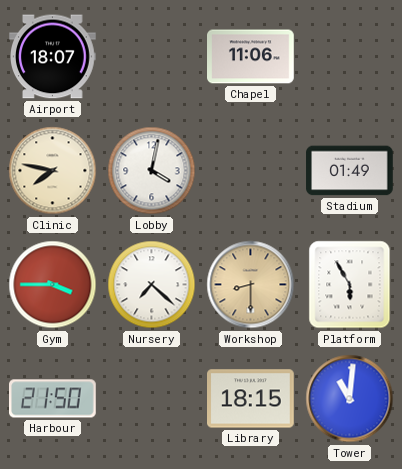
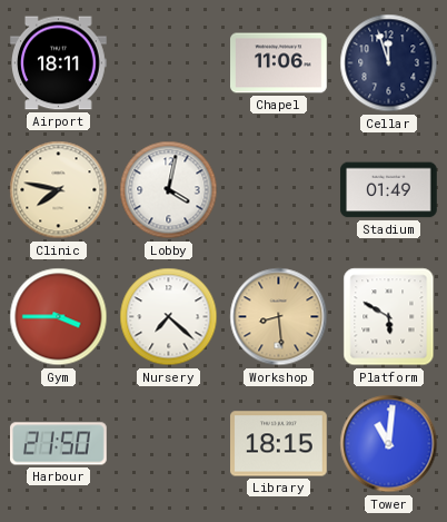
Airport: 18:07 -> 18:11
Cellar: none -> 11:57
Workshop: 8:30 -> 8:29
Platform: 5:55 -> 5:50
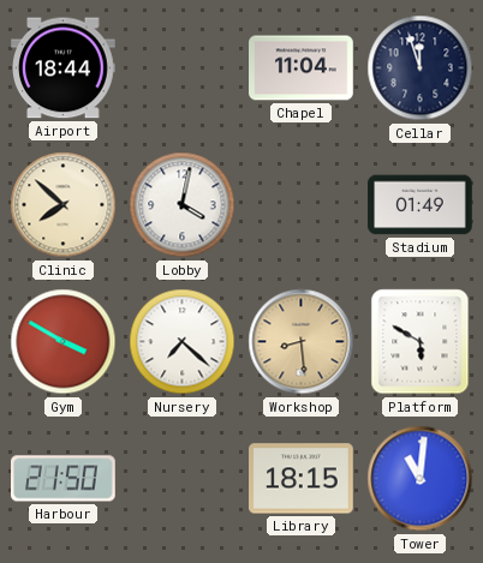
Airport: 18:11 -> 18:44
Chapel: 11:06 -> 11:04
Clinic: 7:47 -> 7:52
Gym: 3:45 -> 3:50
